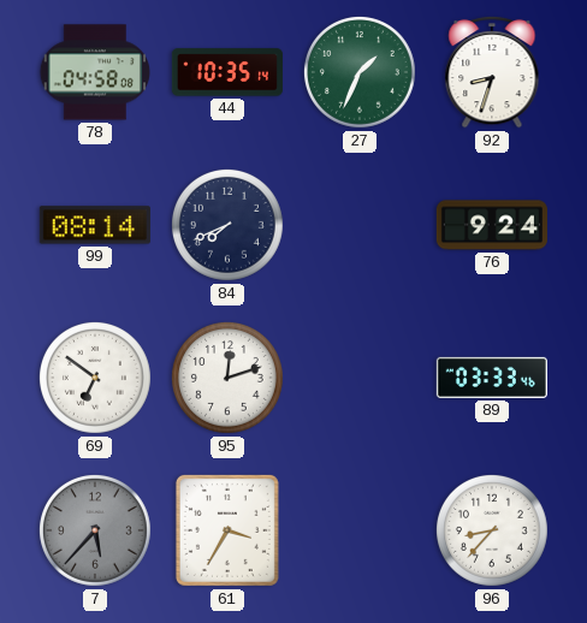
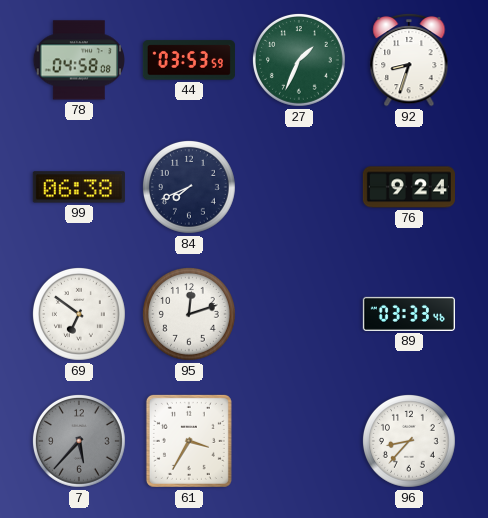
44: 10:35 -> 03:53
99: 08:14 -> 06:38
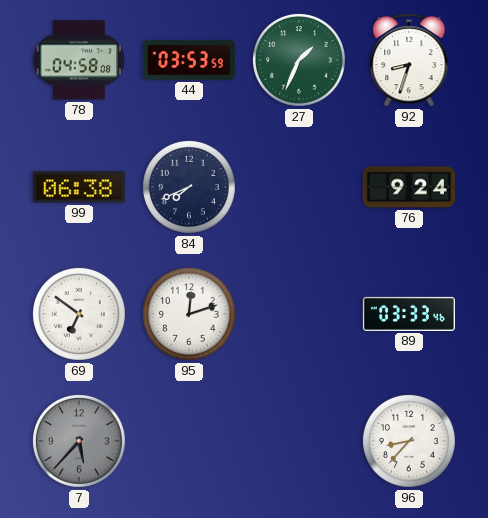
61: 3:35 -> none
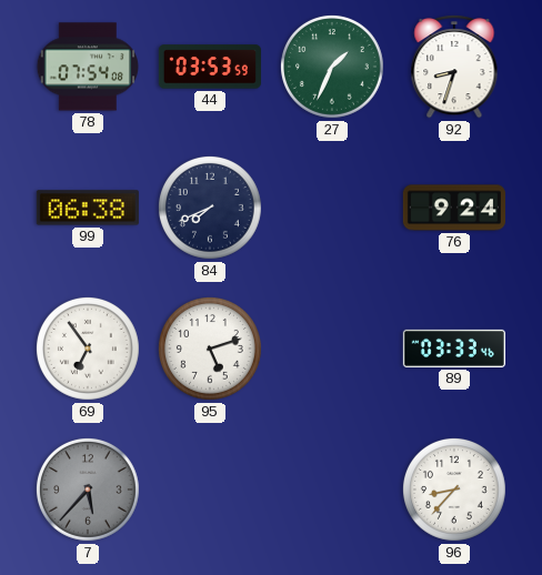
78: 04:58 -> 07:54
69: 6:51 -> 6:54
95: 12:12 -> 5:12
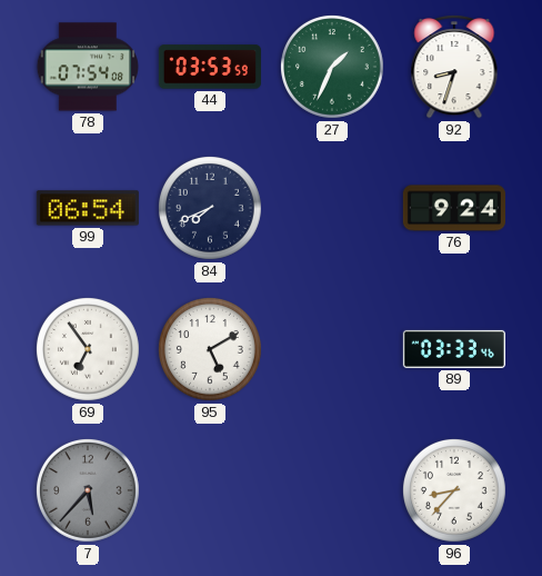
99: 06:38 -> 06:54
95: 5:12 -> 5:10
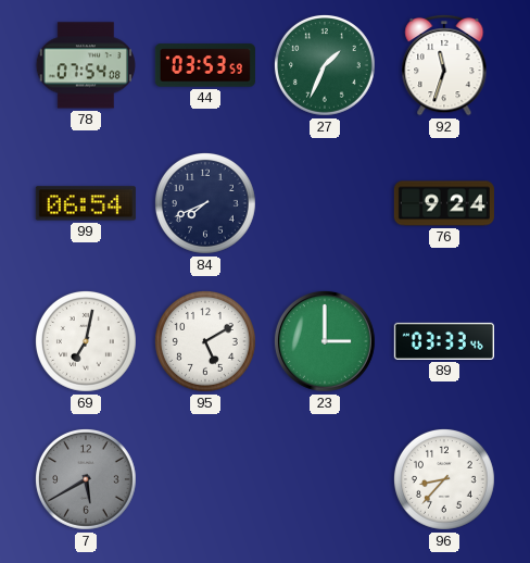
92: 8:33 -> 11:33
69: 6:54 -> 7:02
23: none -> 3:00
7: 5:37 -> 5:40
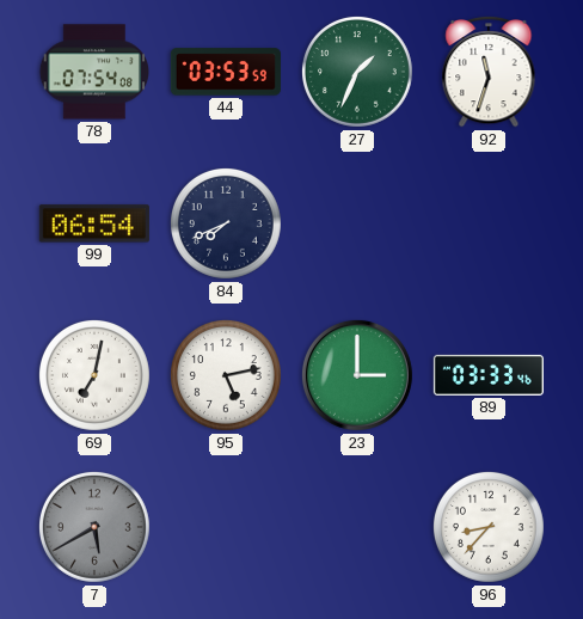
76: 9:24 -> none
95: 5:10 -> 5:13
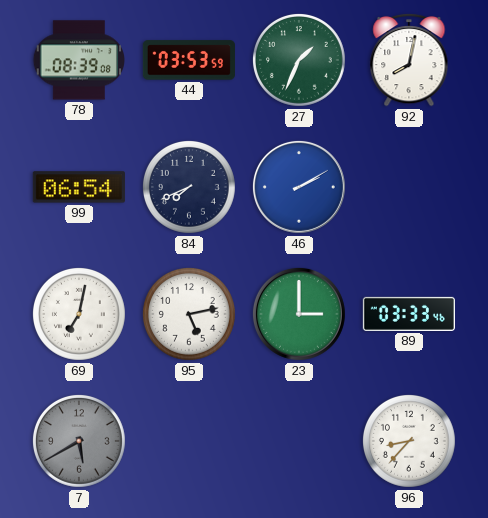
78: 07:54 -> 08:39
92: 11:33 -> 8:02
46: none -> 2:10
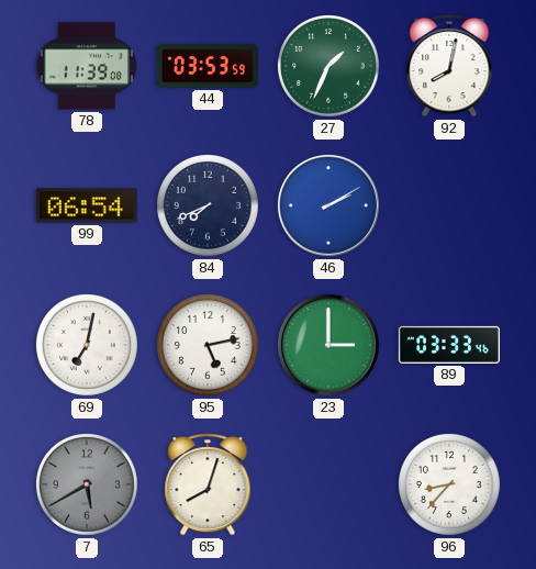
78: 08:39 -> 11:39
65: none -> 8:03
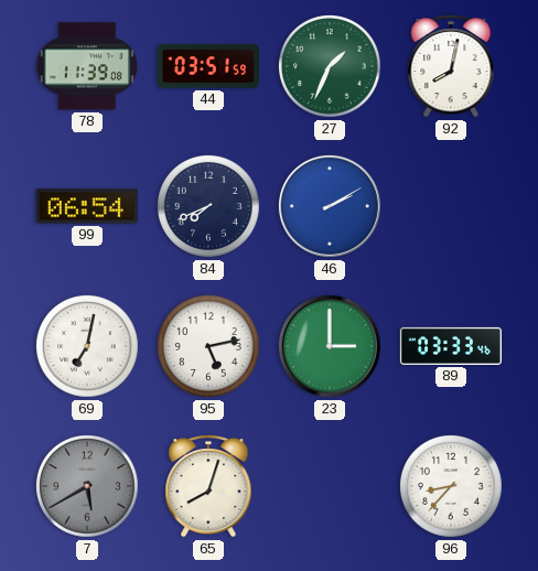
44: 03:53 -> 03:51
